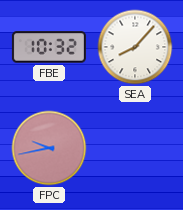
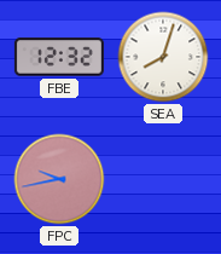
FBE: 10:32 -> 12:32
SEA: 8:07 -> 8:03
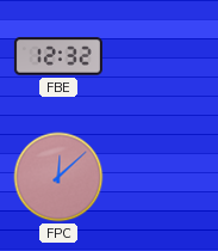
SEA: 8:03 -> none
FPC: 9:43 -> 12:08
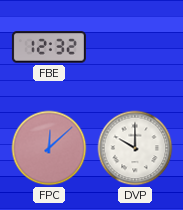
DVP: none -> 10:00
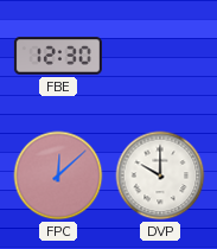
FBE: 12:32 -> 12:30
